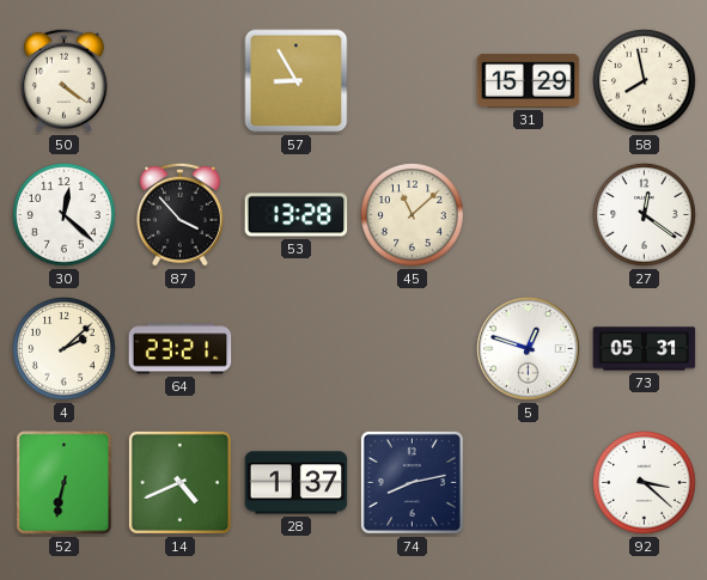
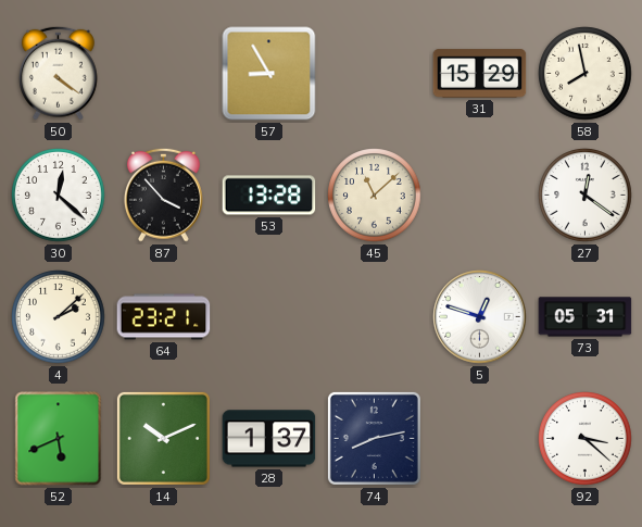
52: 6:32 -> 5:41
14: 4:41 -> 10:11
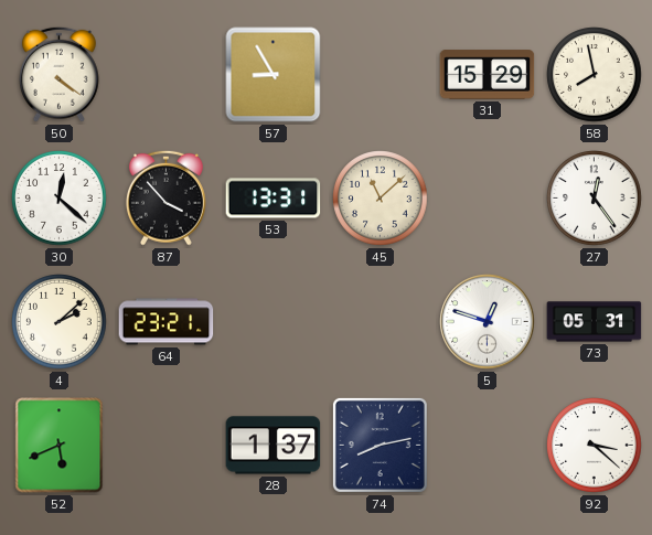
53: 13:28 -> 13:31
27: 12:21 -> 12:24
14: 10:11 -> none
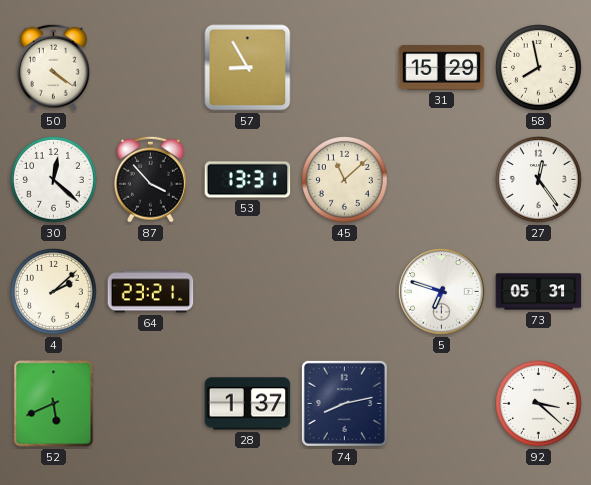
5: 12:48 -> 6:48
